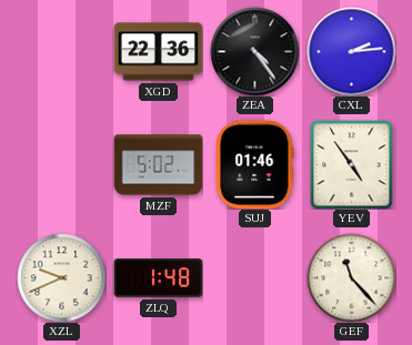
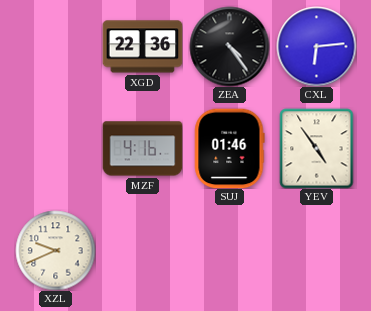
CXL: 2:14 -> 6:14
MZF: 5:02 -> 4:16
ZLQ: 1:48 -> none
GEF: 11:23 -> none
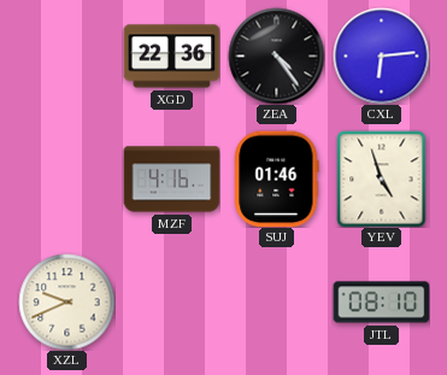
YEV: 4:54 -> 4:57
JTL: none -> 08:10
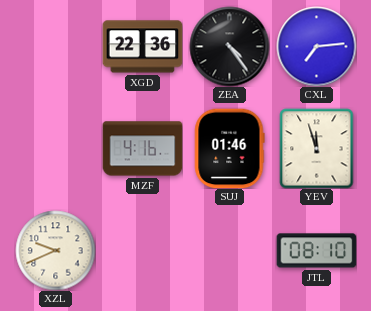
CXL: 6:14 -> 7:14
YEV: 4:57 -> 11:57
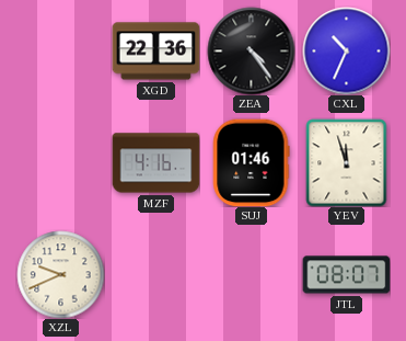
CXL: 7:14 -> 10:34
JTL: 08:10 -> 08:07
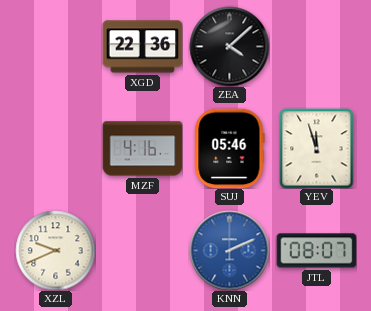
ZEA: 4:24 -> 4:08
CXL: 10:34 -> none
SUJ: 01:46 -> 05:46
KNN: none -> 2:11
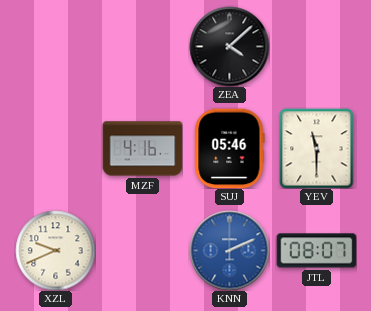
XGD: 22:36 -> none
YEV: 11:57 -> 11:30
